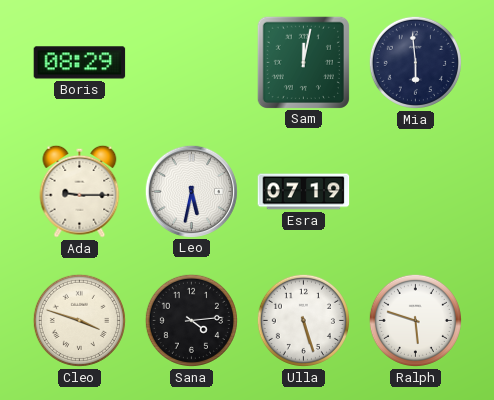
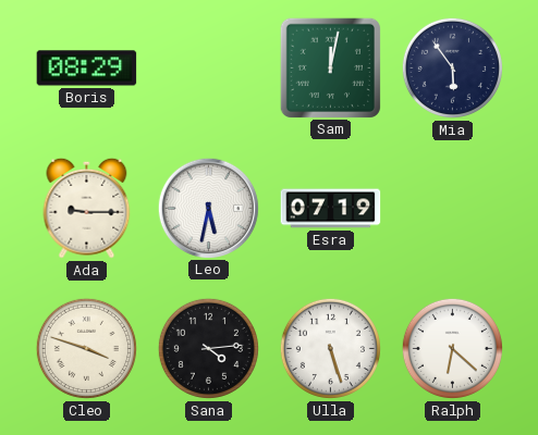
Mia: 5:59 -> 5:54
Ralph: 5:48 -> 6:22
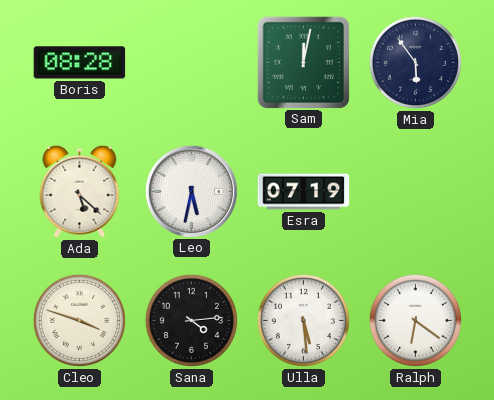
Boris: 08:29 -> 08:28
Ada: 9:15 -> 5:22
Ulla: 5:27 -> 5:29
Ralph: 6:22 -> 6:21
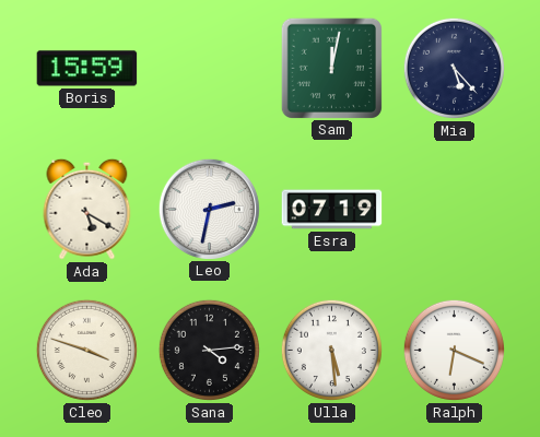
Boris: 08:28 -> 15:59
Mia: 5:54 -> 5:23
Ada: 5:22 -> 5:20
Leo: 5:32 -> 2:32
Ralph: 6:21 -> 6:19
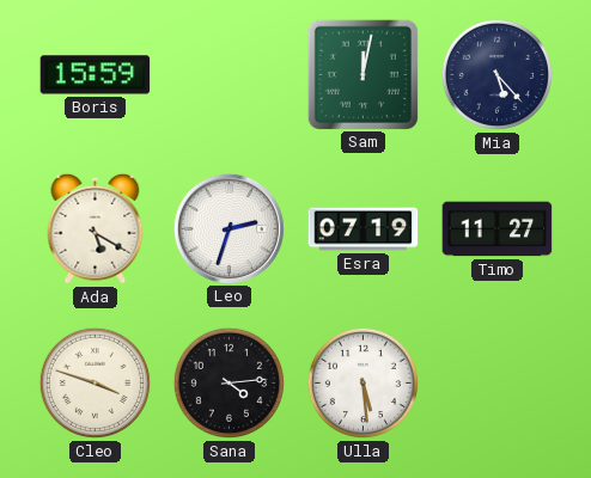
Leo: 2:32 -> 2:33
Timo: none -> 11:27
Ralph: 6:19 -> none
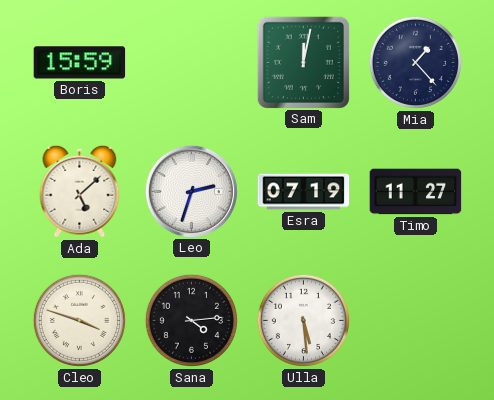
Mia: 5:23 -> 1:23
Ada: 5:20 -> 5:08
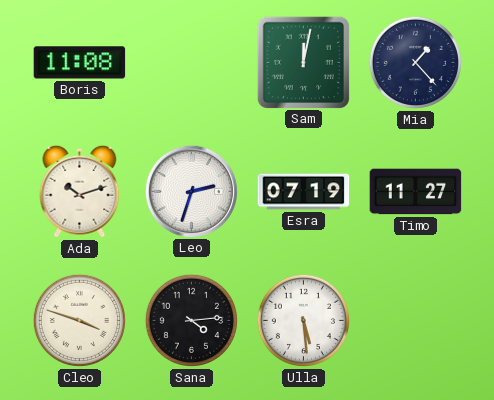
Boris: 15:59 -> 11:08
Ada: 5:08 -> 10:12
